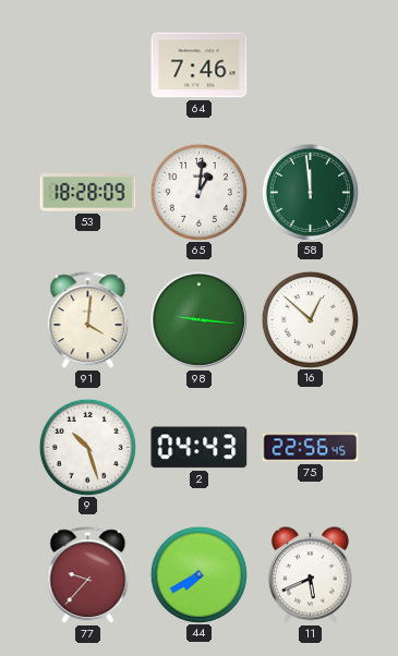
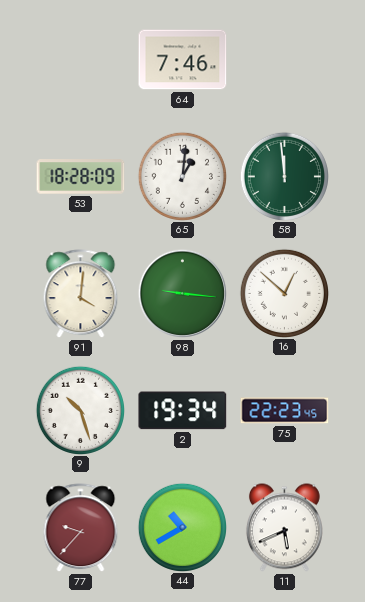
2: 04:43 -> 19:34
75: 22:56 -> 22:23
44: 7:40 -> 10:40
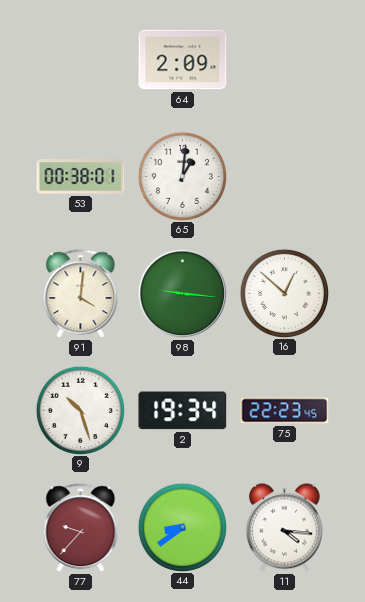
64: 7:46 -> 2:09
53: 18:28 -> 00:38
58: 11:59 -> none
44: 10:40 -> 8:39
11: 5:41 -> 4:16
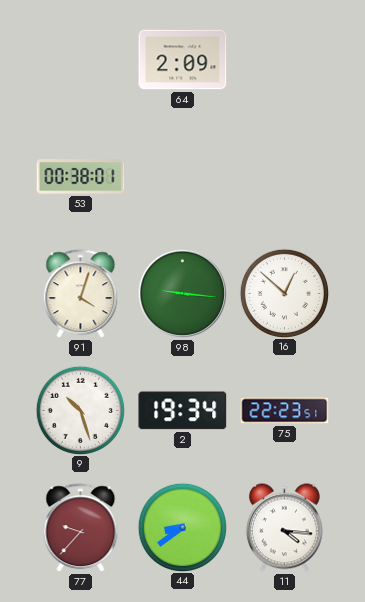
65: 1:01 -> none
91: 4:01 -> 4:03
75: 22:23:45 -> 22:23:51
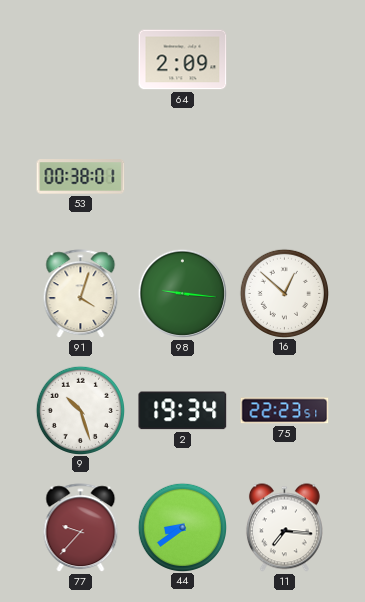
11: 4:16 -> 7:16
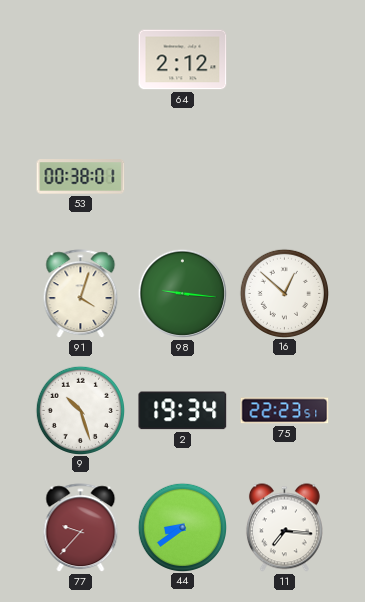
64: 2:09 -> 2:12
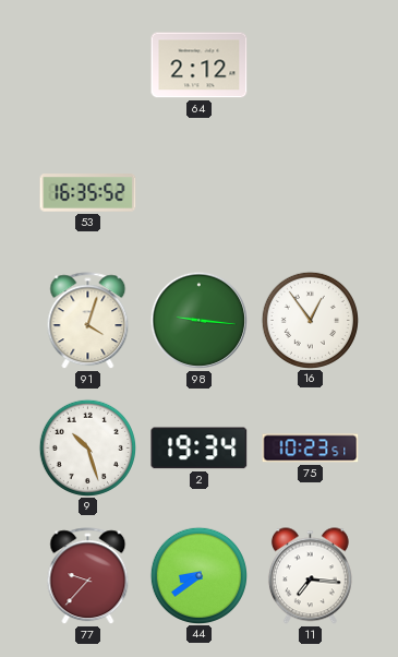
53: 00:38 -> 16:35
16: 12:52 -> 12:54
75: 22:23 -> 10:23
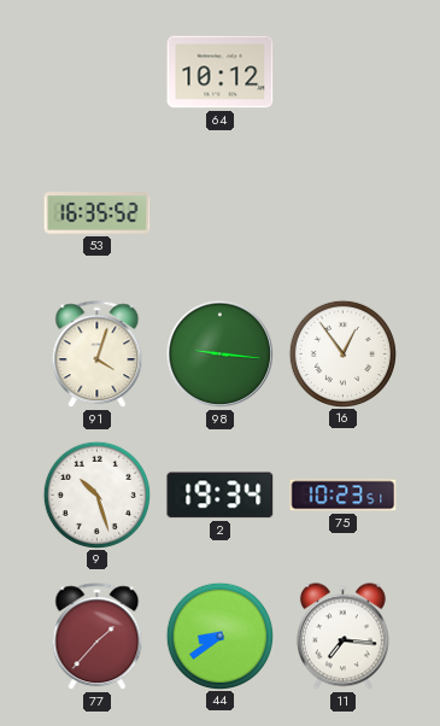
64: 2:12 -> 10:12
77: 9:37 -> 1:37
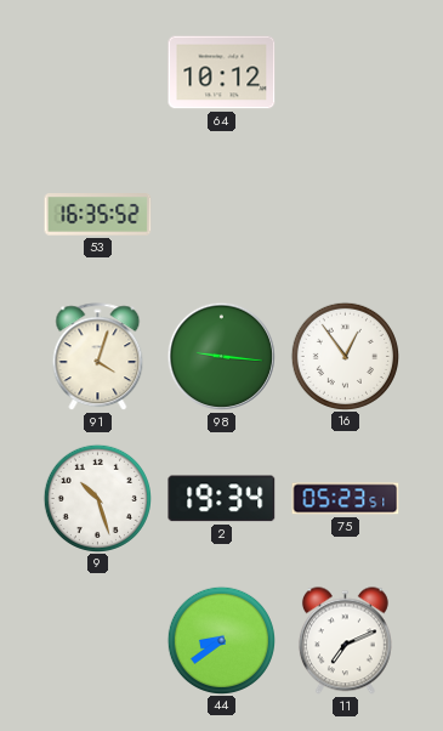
75: 10:23 -> 05:23
77: 1:37 -> none
11: 7:16 -> 7:11
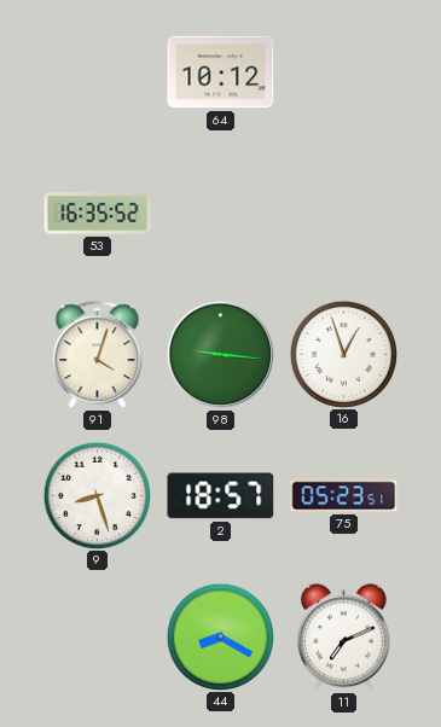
16: 12:54 -> 12:57
9: 10:27 -> 8:27
2: 19:34 -> 18:57
44: 8:39 -> 8:20
